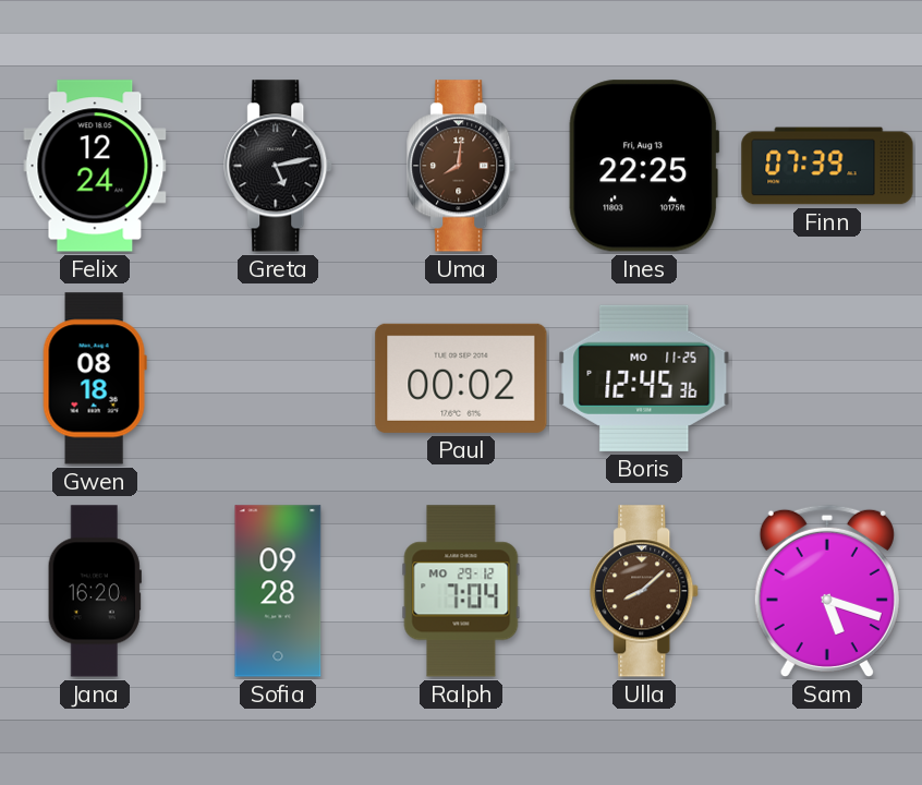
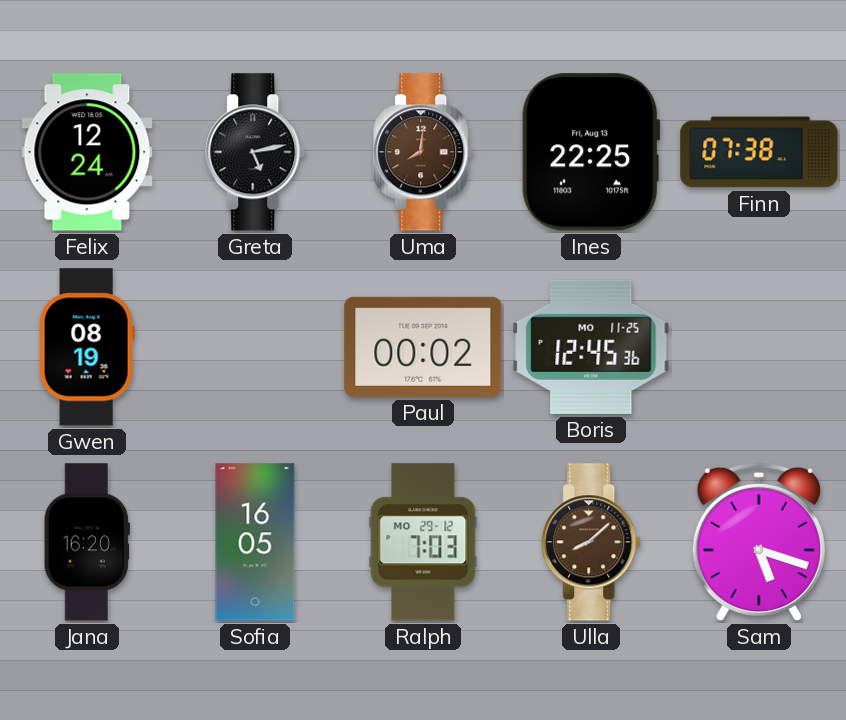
Finn: 07:39 -> 07:38
Gwen: 08:18 -> 08:19
Sofia: 09:28 -> 16:05
Ralph: 7:04 -> 7:03
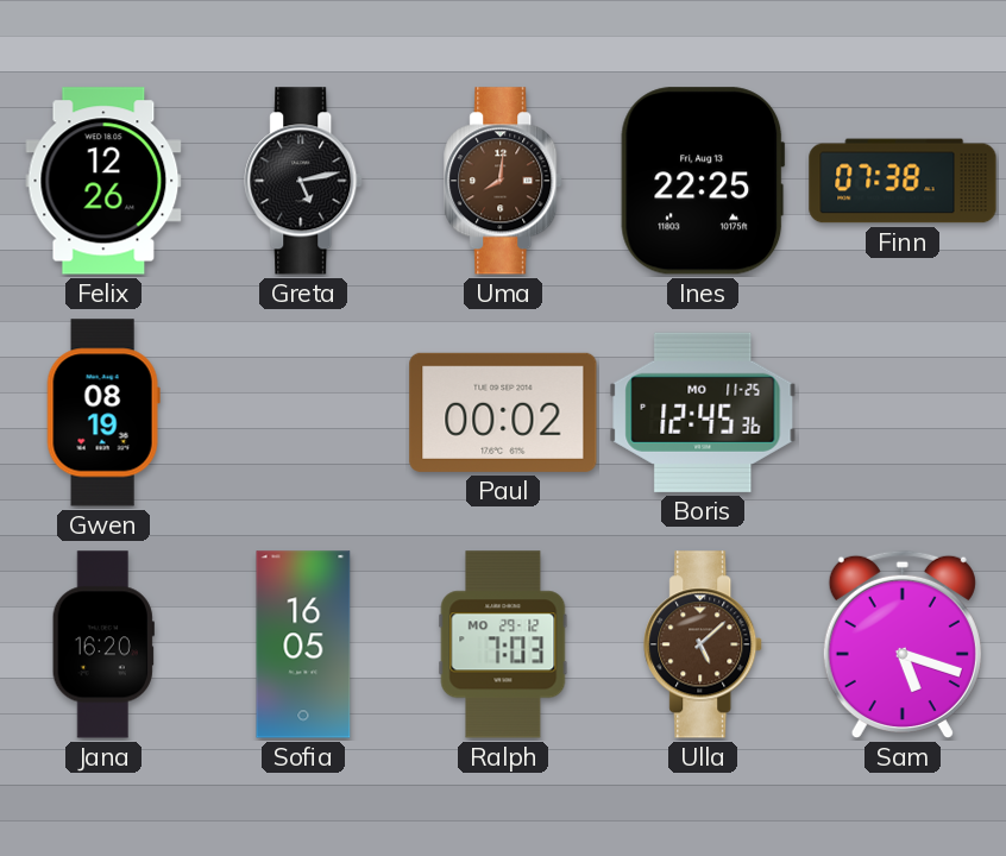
Felix: 12:24 -> 12:26
Ulla: 8:08 -> 5:08
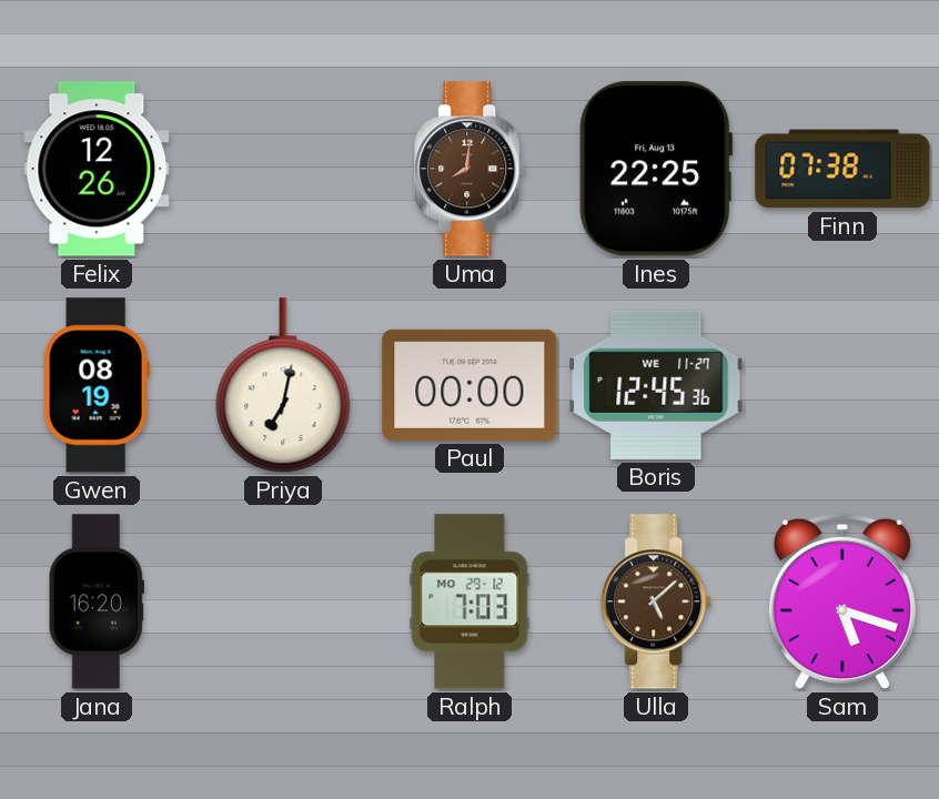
Greta: 5:13 -> none
Priya: none -> 7:02
Paul: 00:02 -> 00:00
Boris date: MO 11-25 -> WE 11-27
Sofia: 16:05 -> none
